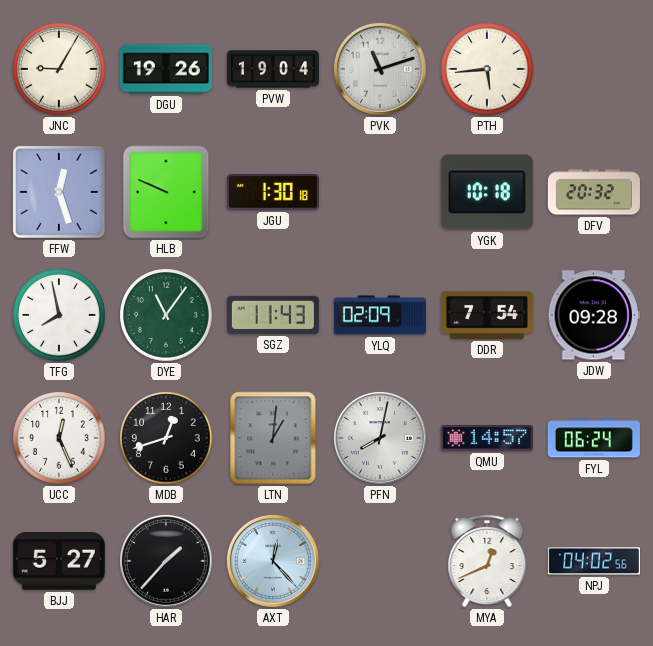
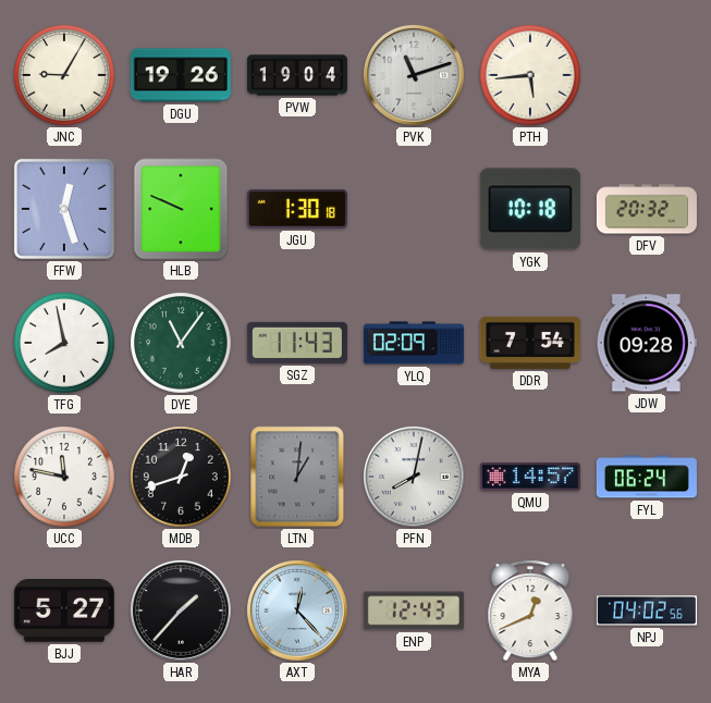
UCC: 12:26 -> 11:47
ENP: none -> 12:43
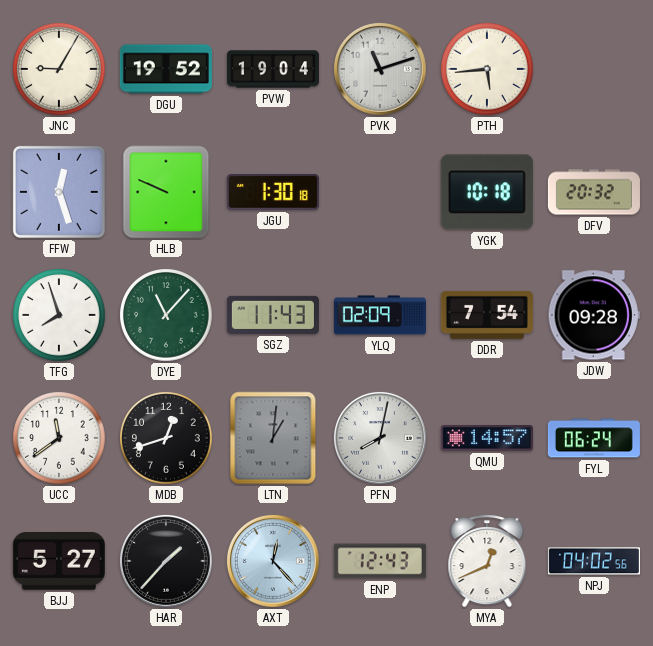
DGU: 19:26 -> 19:52
TFG: 7:58 -> 7:57
DYE: 11:06 -> 11:07
UCC: 11:47 -> 11:39
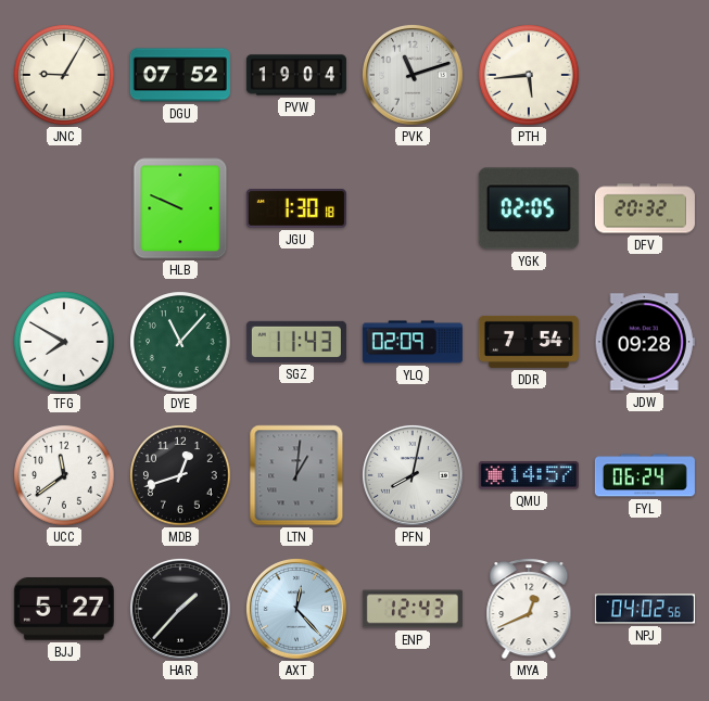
DGU: 19:52 -> 07:52
FFW: 12:27 -> none
YGK: 10:18 -> 02:05
TFG: 7:57 -> 7:50
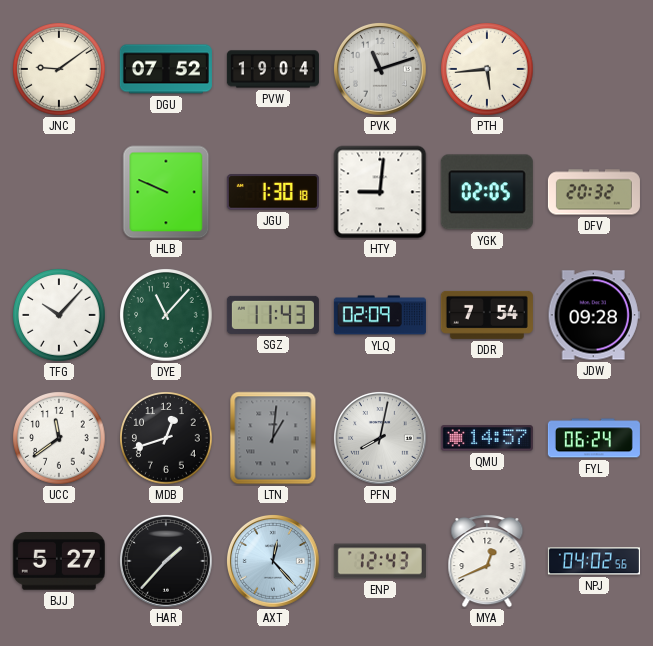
JNC: 9:05 -> 9:09
HTY: none -> 9:01
TFG: 7:50 -> 10:07
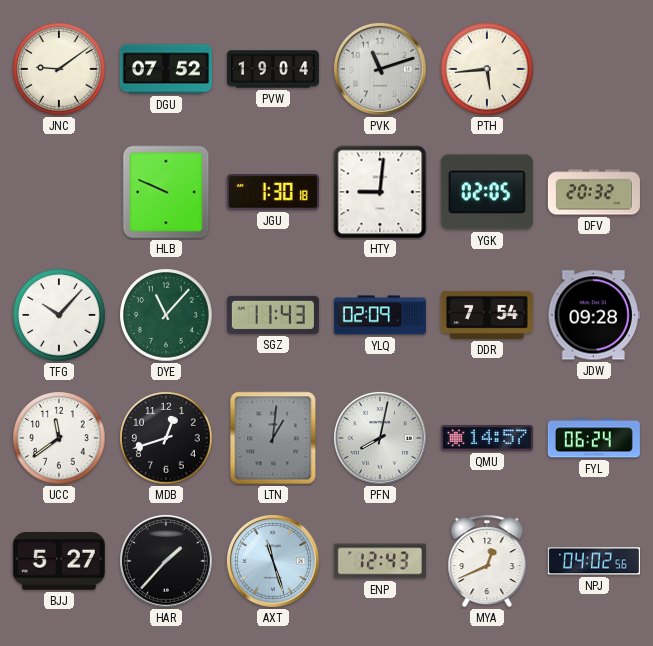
AXT: 12:23 -> 11:27
